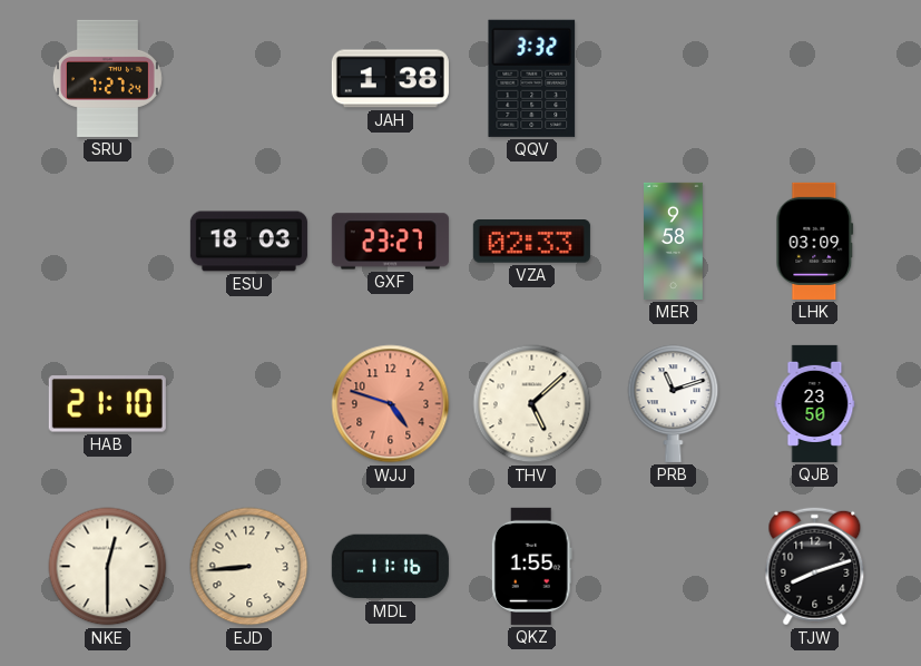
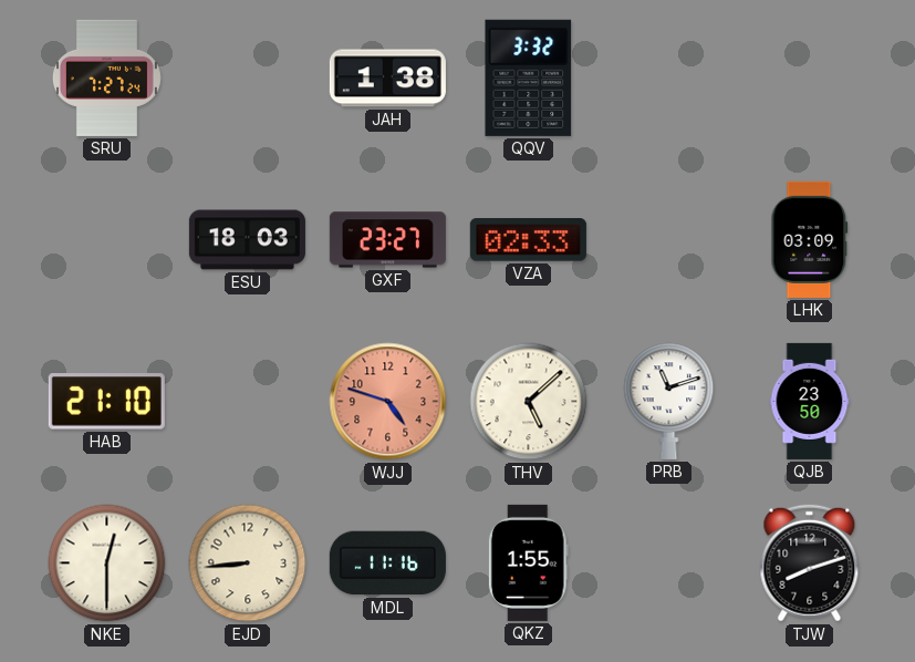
MER: 9:58 -> none
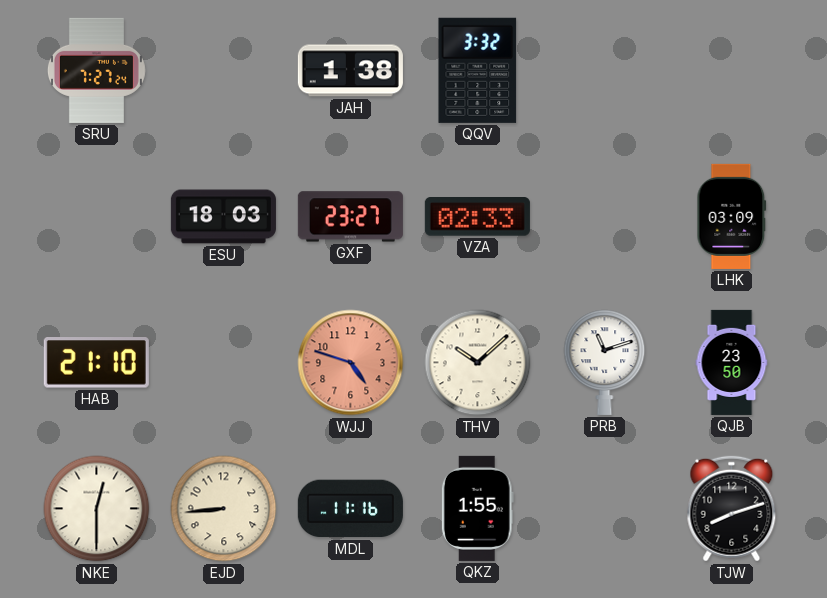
THV: 5:08 -> 10:08
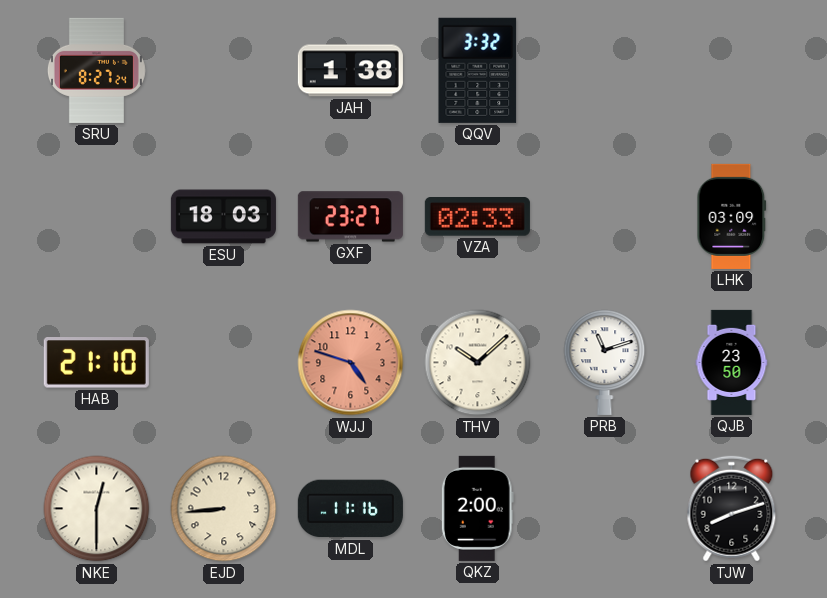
SRU: 7:27 -> 8:27
QKZ: 1:55 -> 2:00
